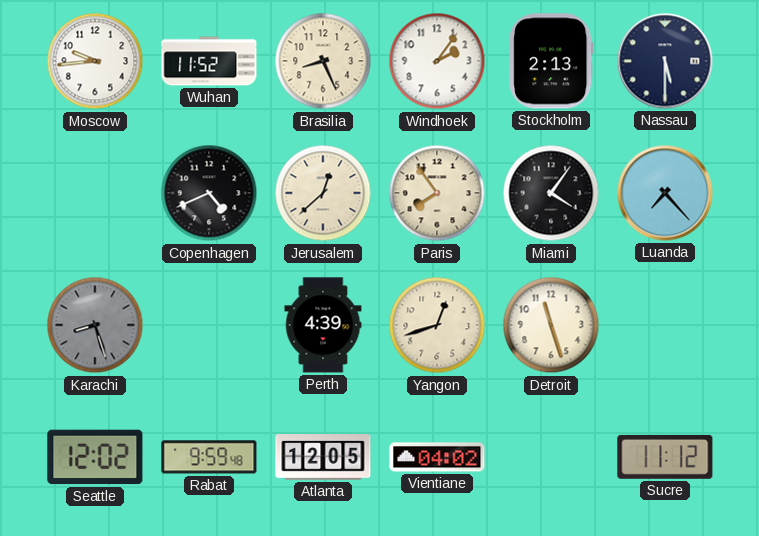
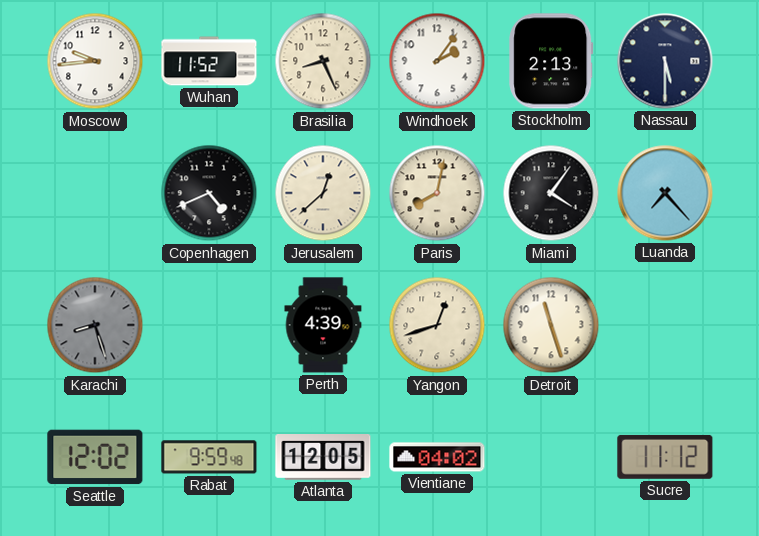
Paris: 7:54 -> 8:02
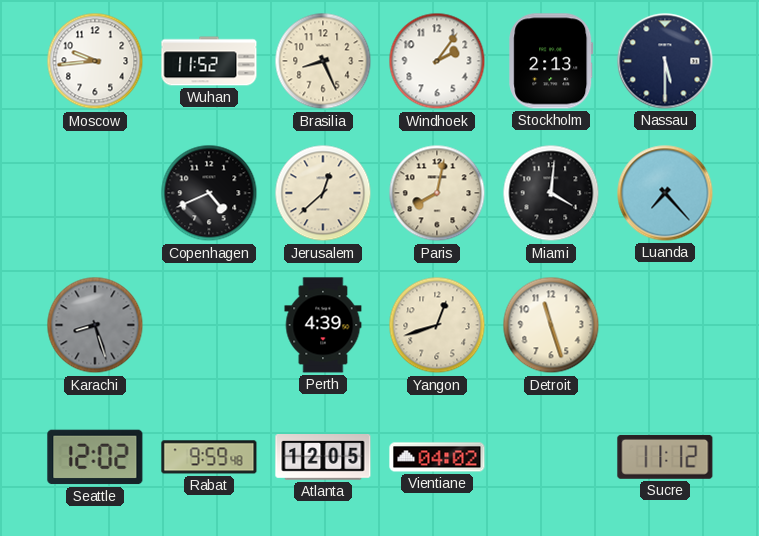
Miami: 4:06 -> 4:01
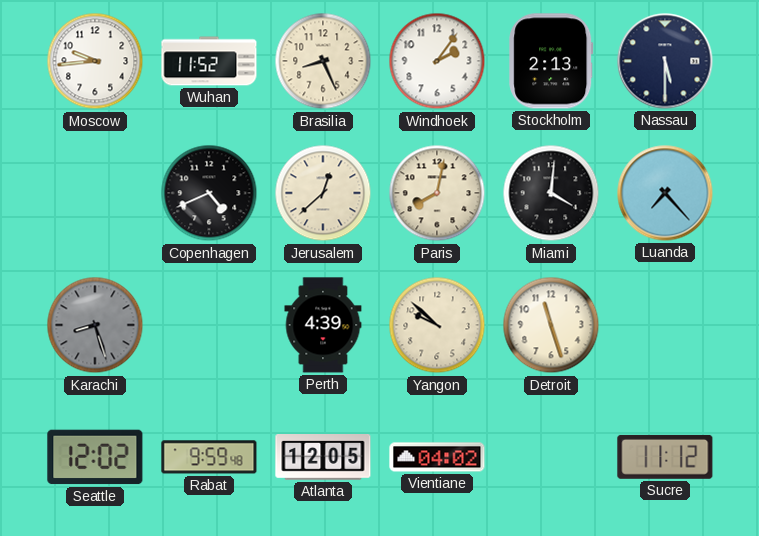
Yangon: 12:42 -> 9:52
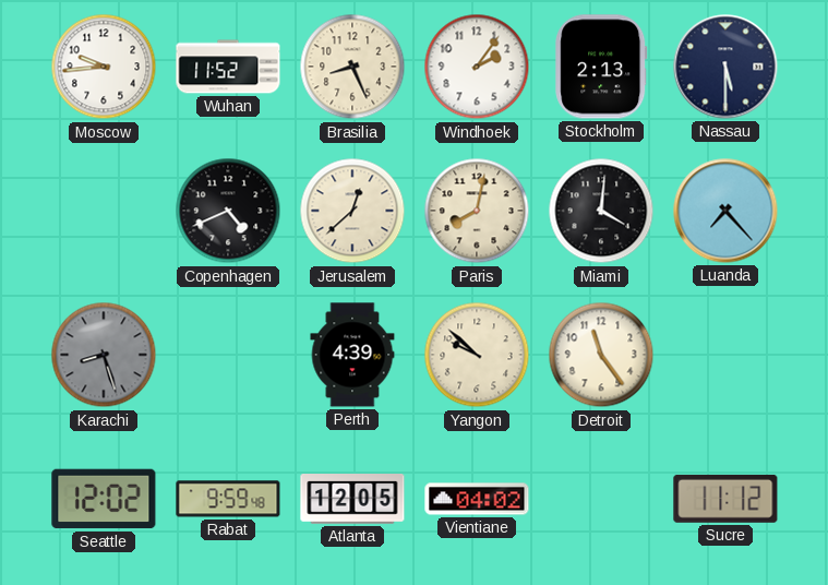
Detroit: 11:27 -> 11:24
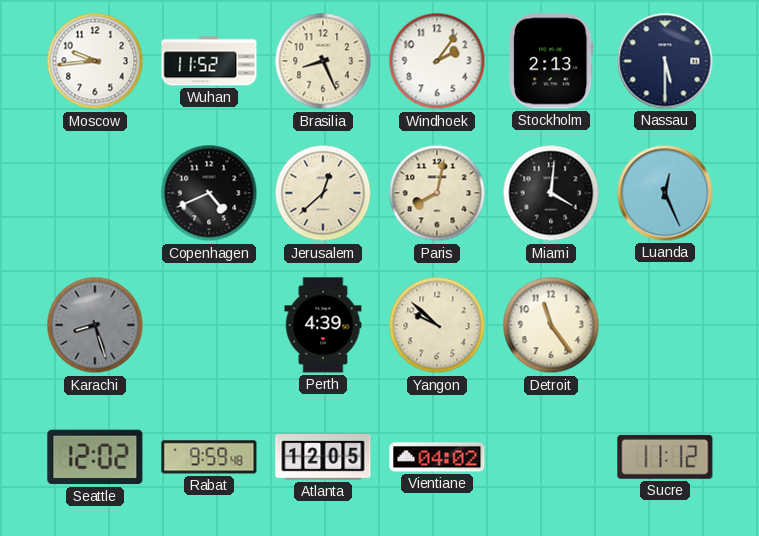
Luanda: 7:23 -> 12:26
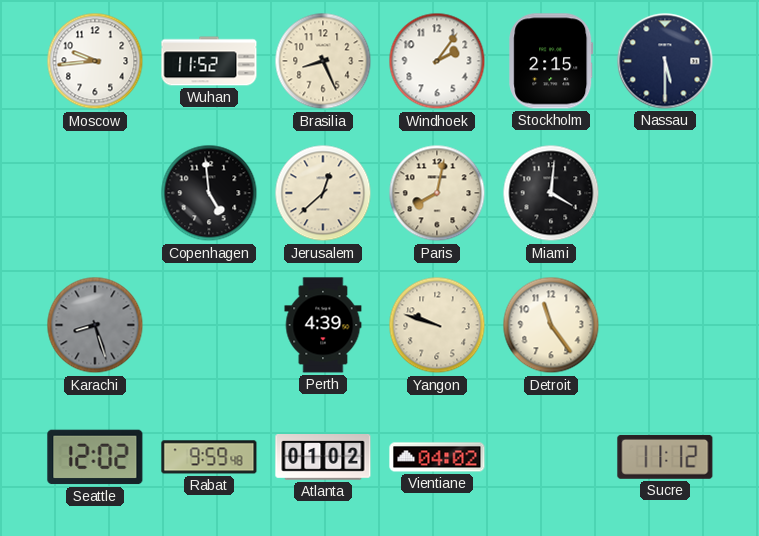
Stockholm: 2:13 -> 2:15
Copenhagen: 4:41 -> 4:59
Luanda: 12:26 -> none
Yangon: 9:52 -> 9:48
Atlanta: 12:05 -> 01:02
